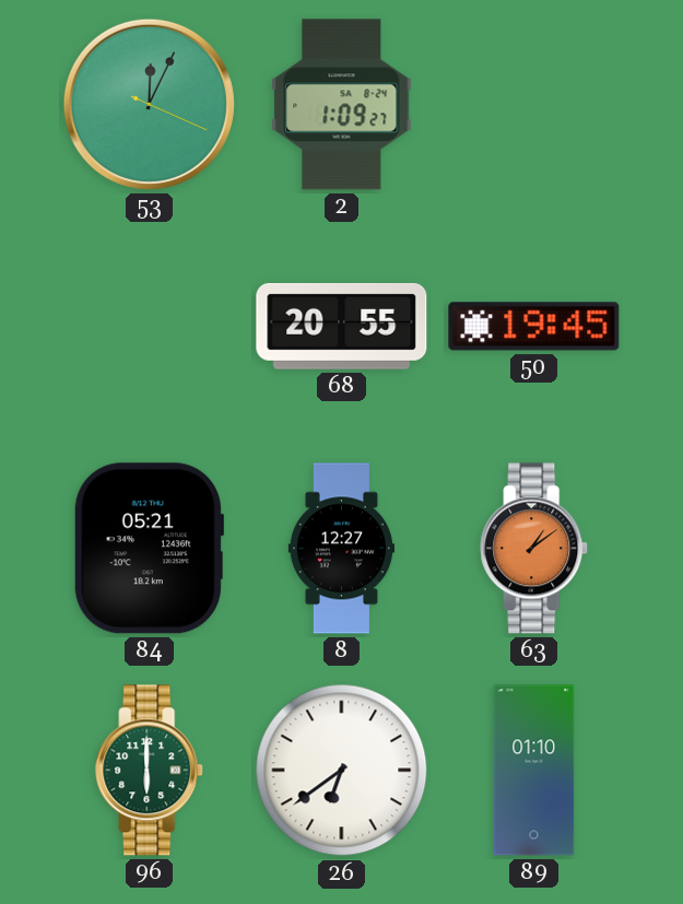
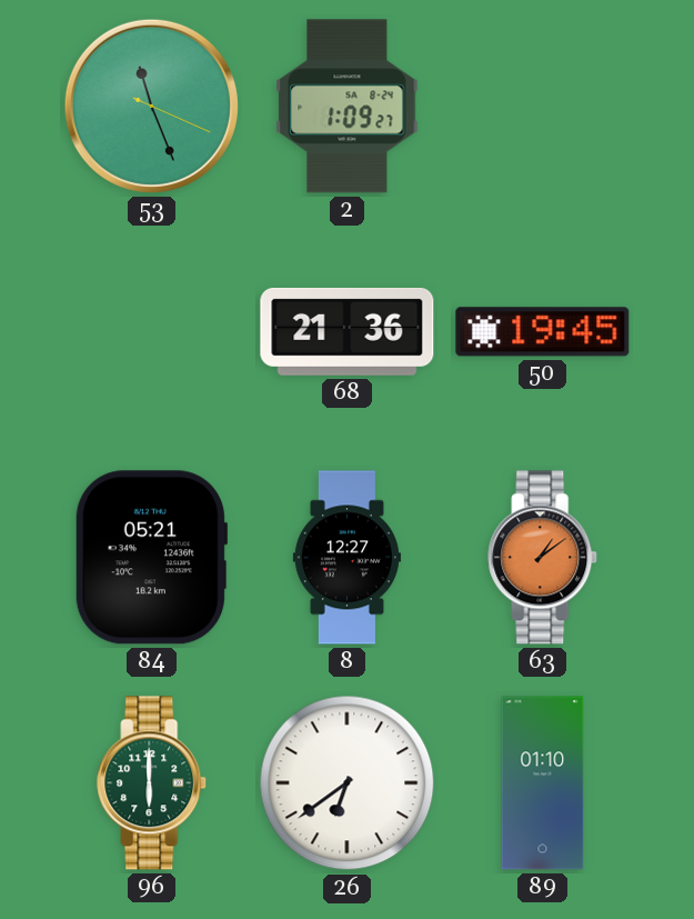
53: 12:04 -> 11:26
68: 20:55 -> 21:36
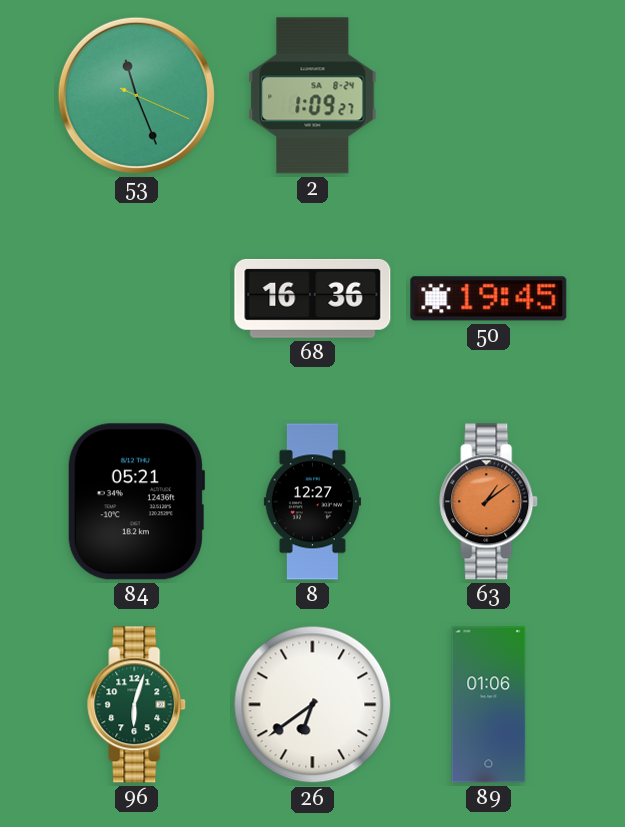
68: 21:36 -> 16:36
96: 6:00 -> 6:03
89: 01:10 -> 01:06
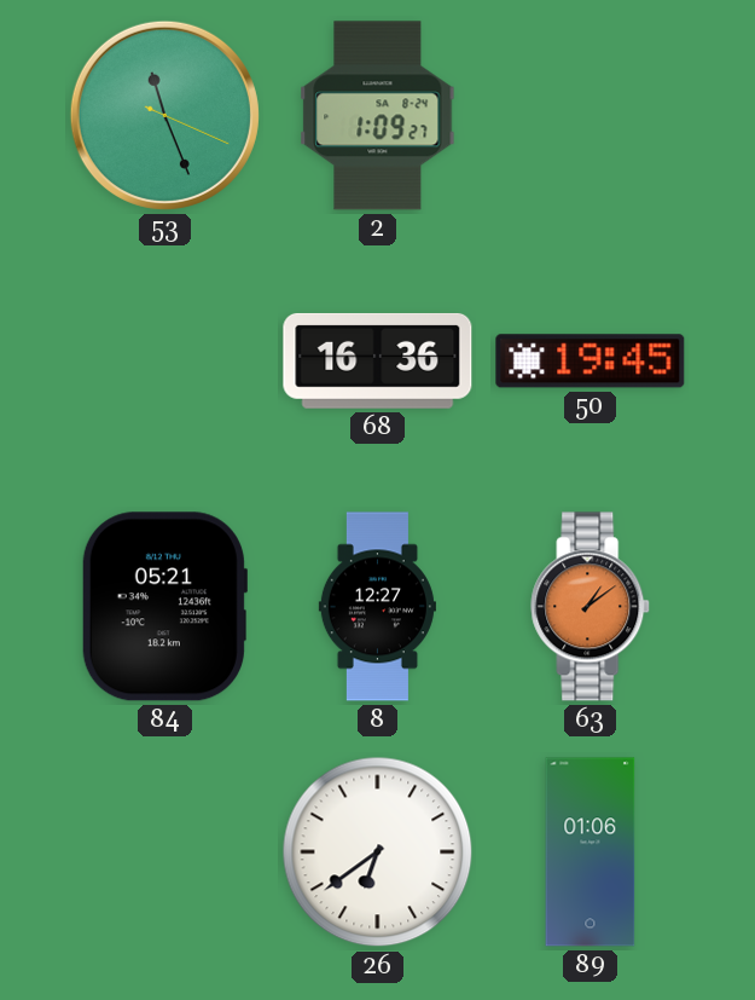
96: 6:03 -> none
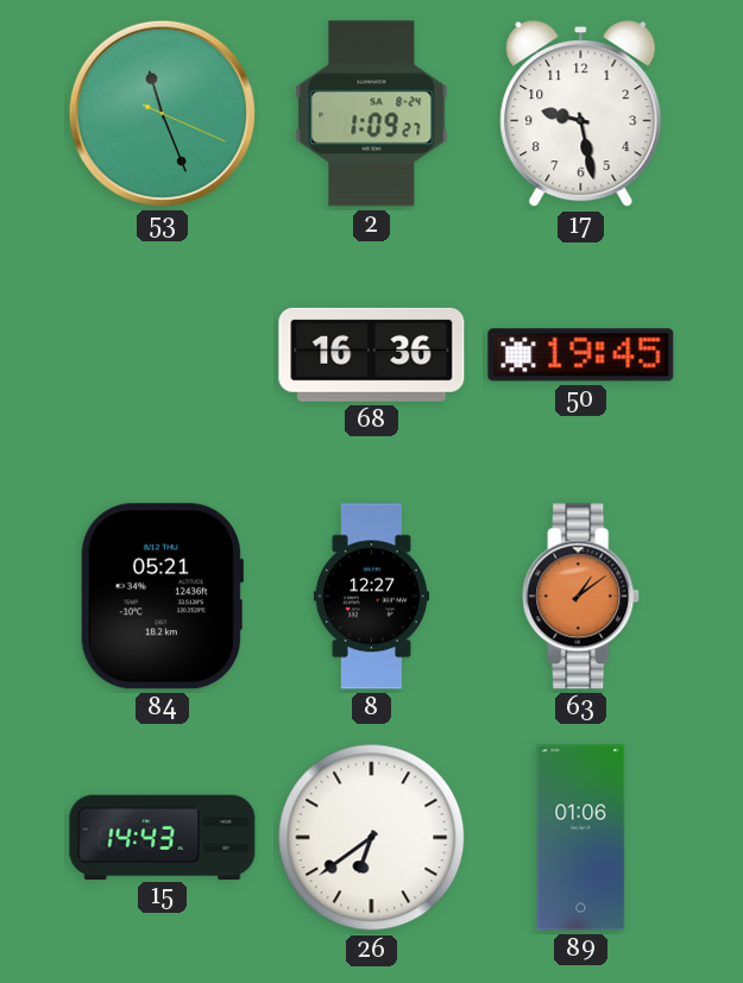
17: none -> 9:28
15: none -> 14:43
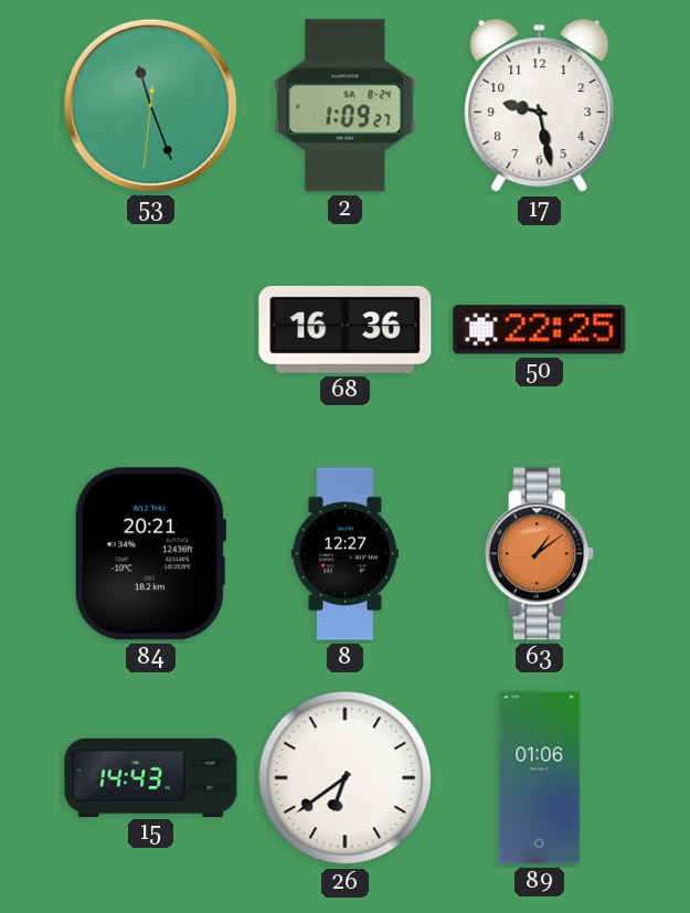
53: 11:26:19 -> 11:26:31
50: 19:45 -> 22:25
84: 05:21 -> 20:21
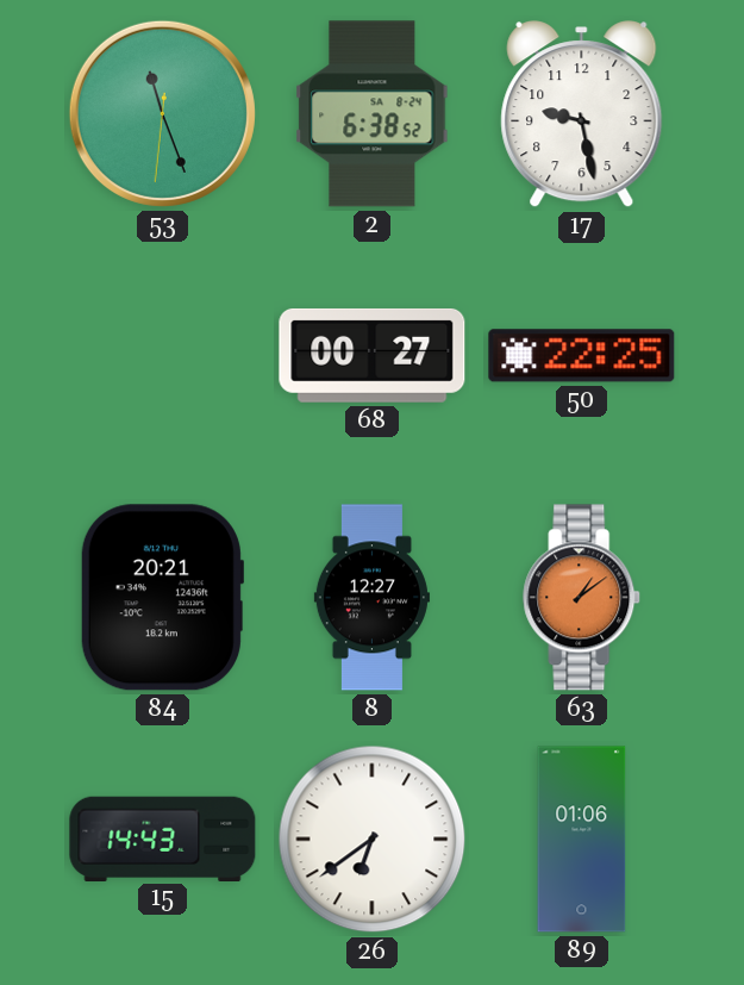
2: 1:09 -> 6:38
68: 16:36 -> 00:27
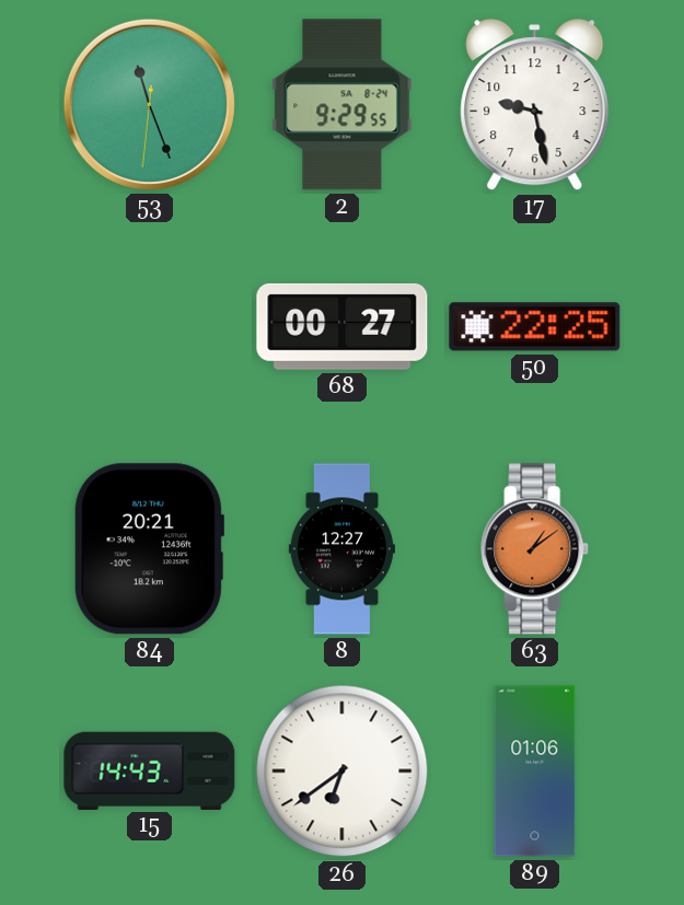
2: 6:38 -> 9:29
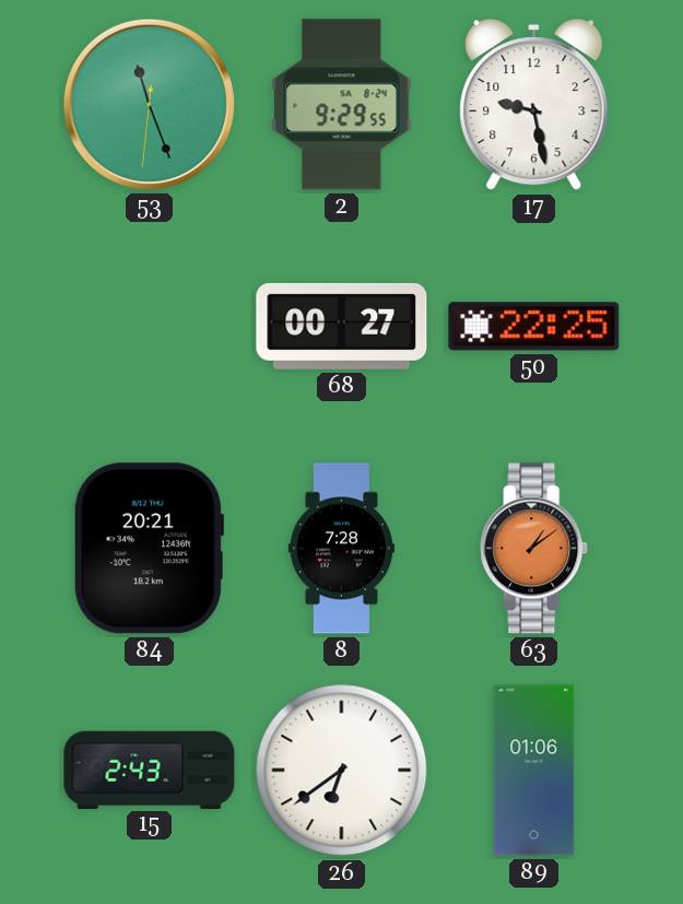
8: 12:27 -> 7:28
15: 14:43 -> 2:43
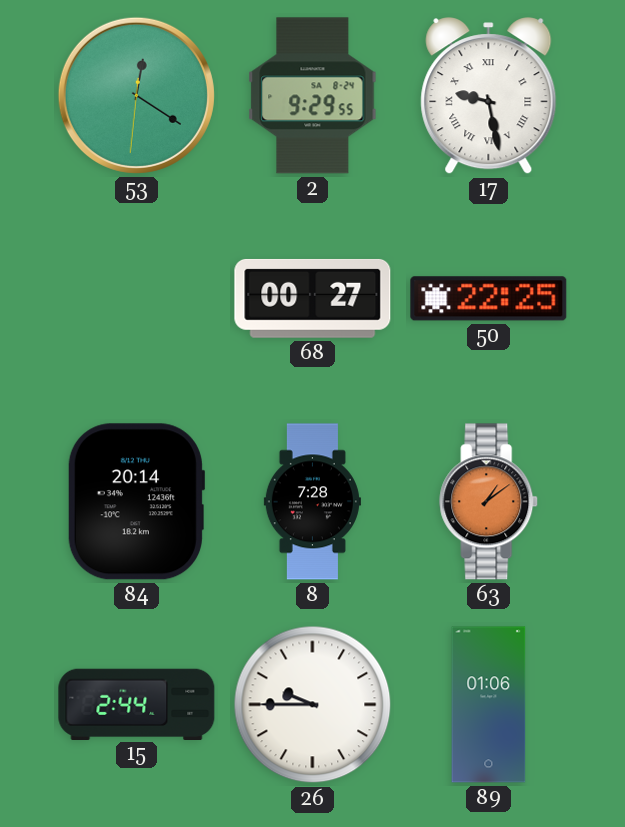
53: 11:26 -> 12:20
17 numerals: Arabic -> Roman
84: 20:21 -> 20:14
15: 2:43 -> 2:44
26: 6:39 -> 9:45
